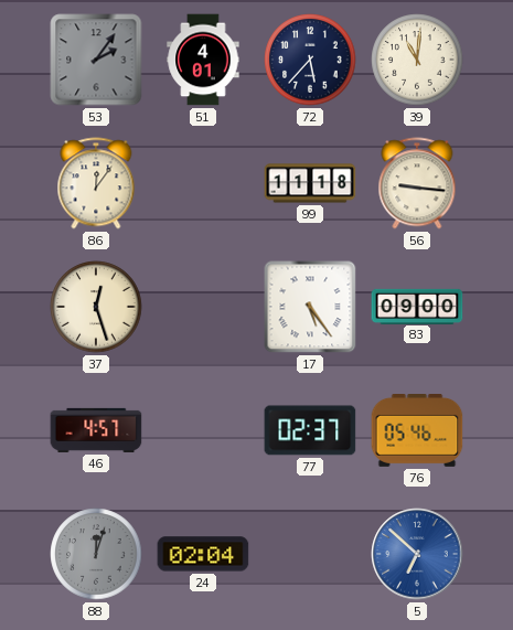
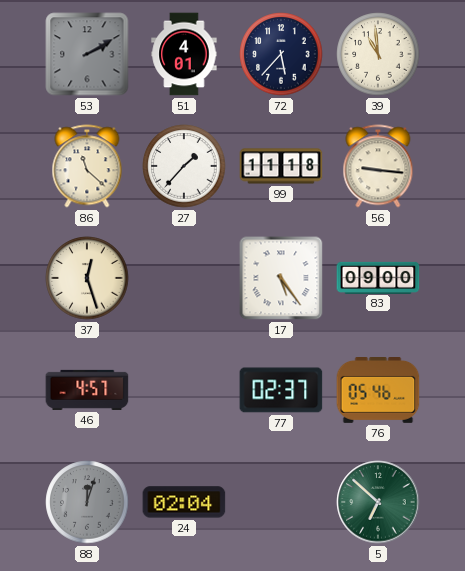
53: 2:06 -> 2:10
39: 11:01 -> 10:59
86: 12:06 -> 11:22
27: none -> 1:37
5 dial: blue -> green
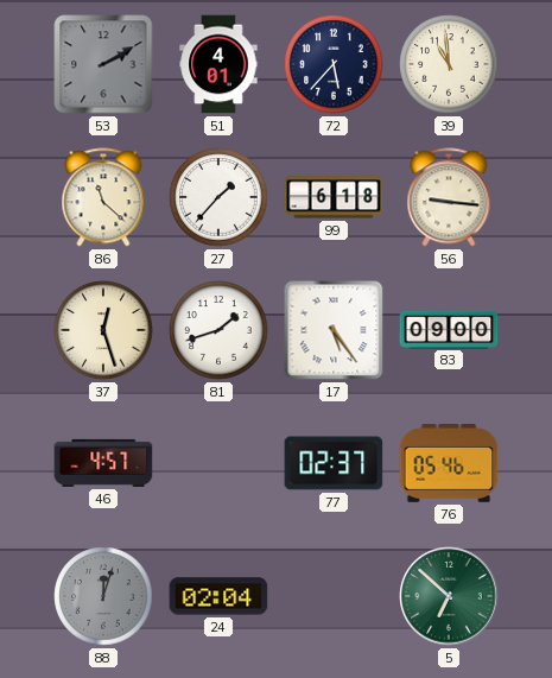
99: 11:18 -> 6:18
81: none -> 1:42
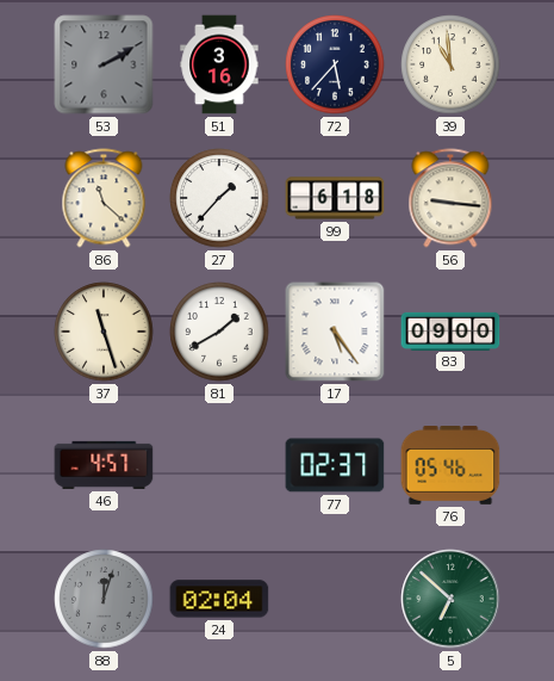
51: 4:01 -> 3:16
37: 12:27 -> 11:27
81: 1:42 -> 1:40
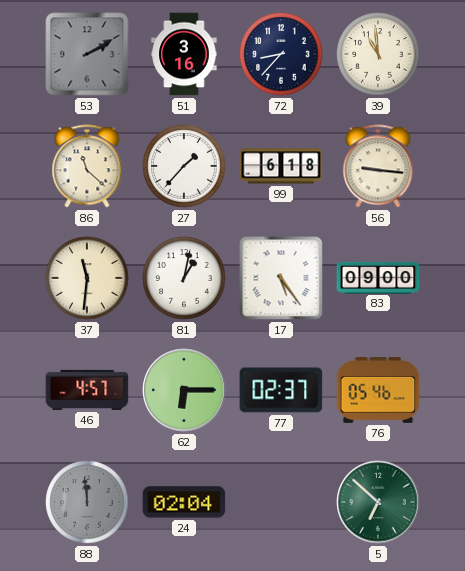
72: 5:37 -> 8:37
37: 11:27 -> 11:31
81: 1:40 -> 1:02
62: none -> 6:15
88: 12:03 -> 11:59
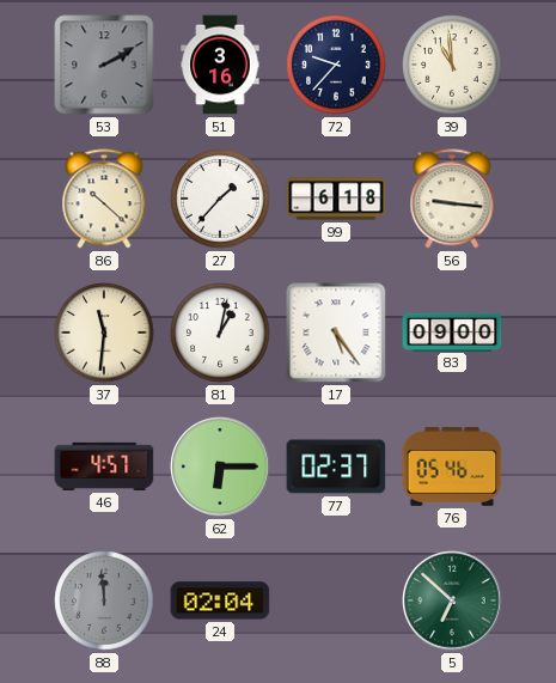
72: 8:37 -> 9:37
86: 11:22 -> 10:22
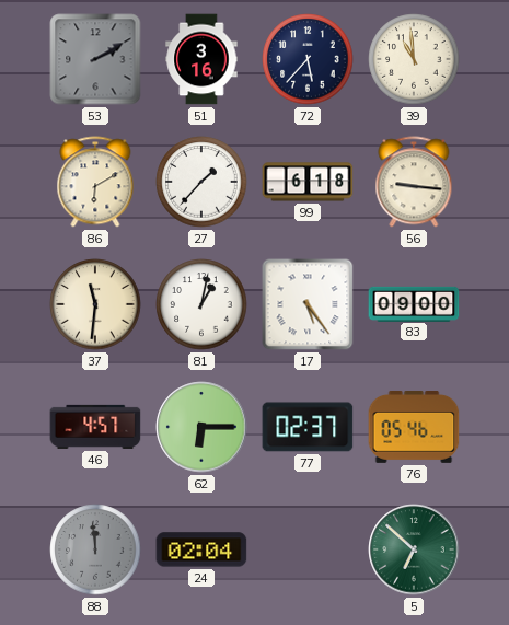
72: 9:37 -> 5:37
86: 10:22 -> 6:10
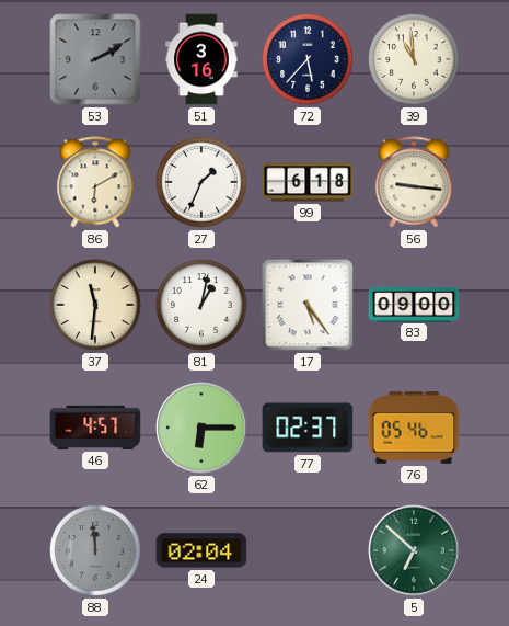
27: 1:37 -> 1:34
